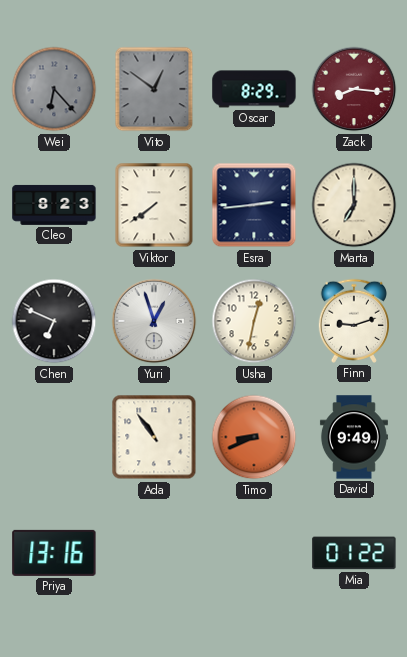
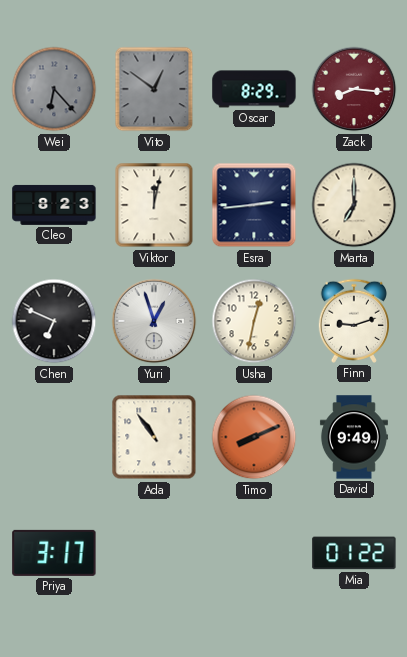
Viktor: 7:39 -> 12:02
Timo: 8:41 -> 8:11
Priya: 13:16 -> 3:17
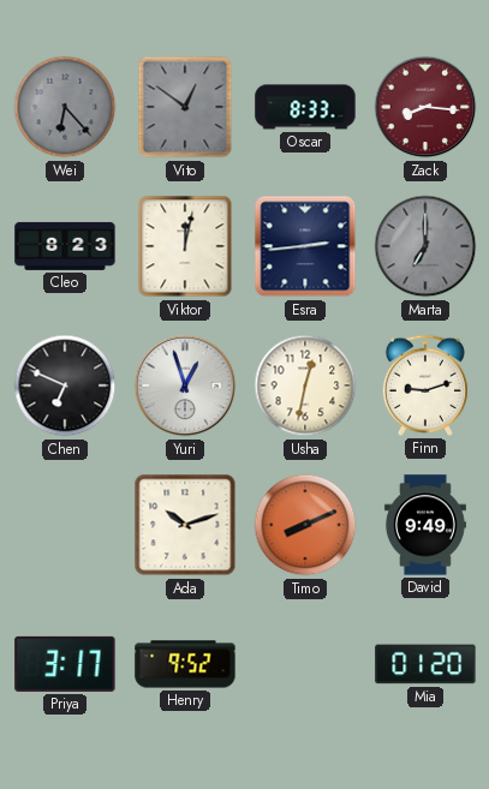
Oscar: 8:29 -> 8:33
Marta dial: cream -> grey
Ada: 10:54 -> 10:12
Henry: none -> 9:52
Mia: 01:22 -> 01:20
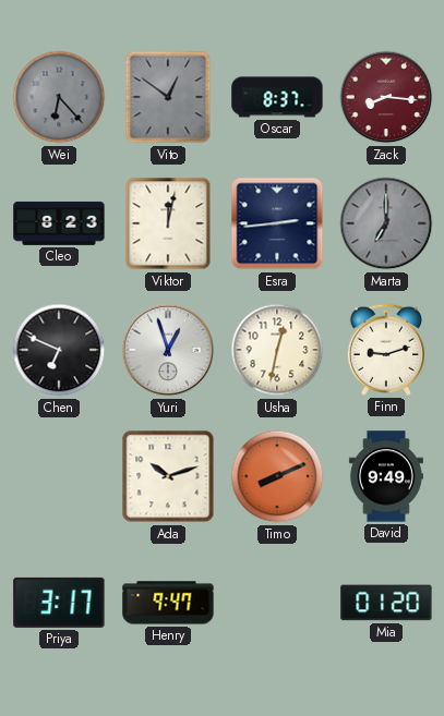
Oscar: 8:33 -> 8:37
Henry: 9:52 -> 9:47
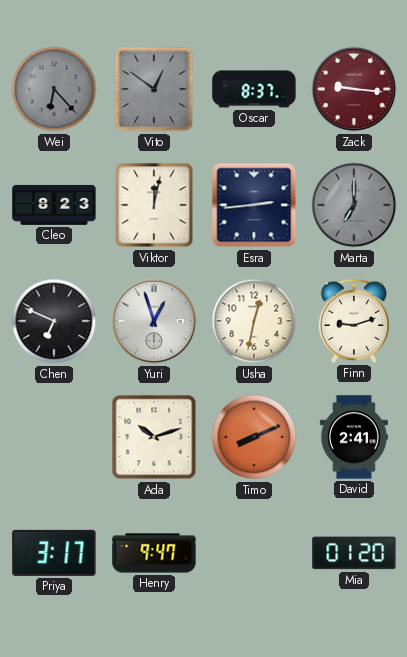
Zack: 8:16 -> 9:16
David: 9:49 -> 2:41
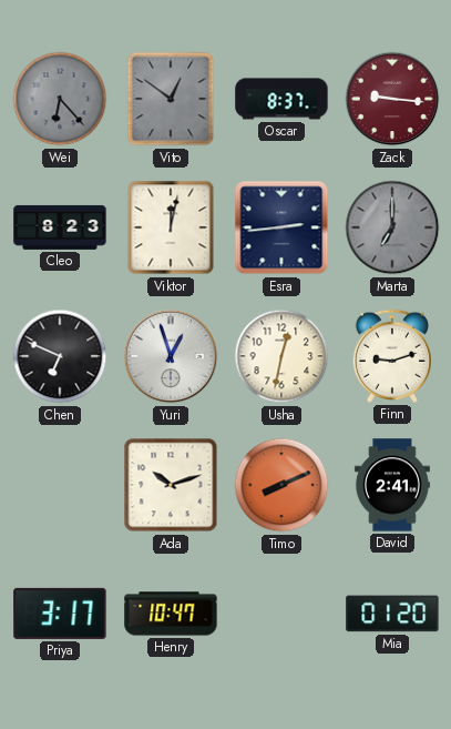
Henry: 9:47 -> 10:47
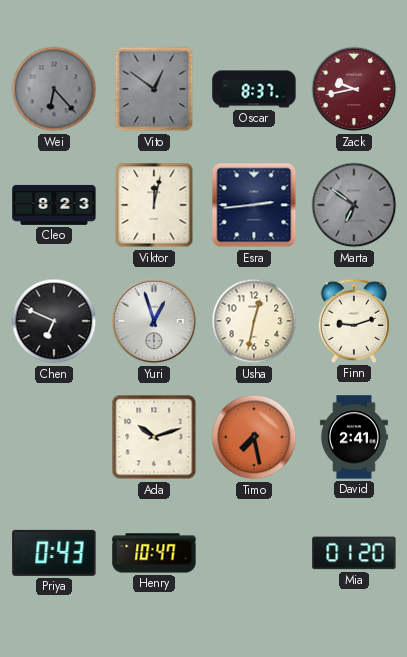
Zack: 9:16 -> 9:43
Marta: 7:00 -> 6:51
Timo: 8:11 -> 7:28
Priya: 3:17 -> 0:43
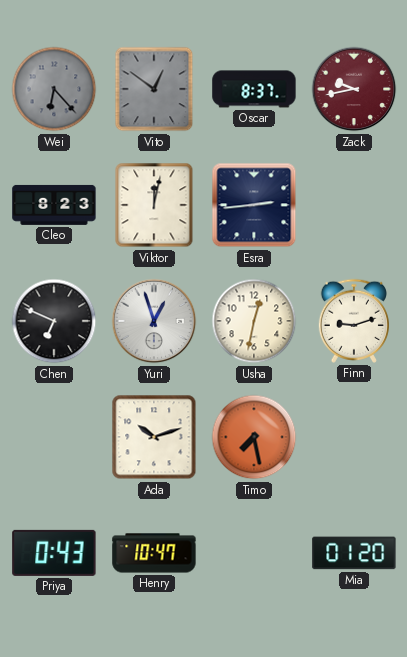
Marta: 6:51 -> none
David: 2:41 -> none
